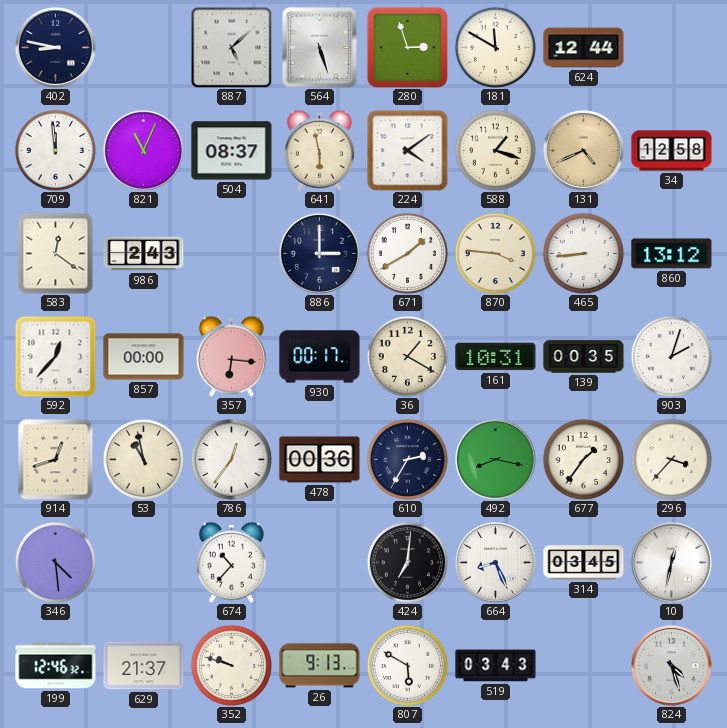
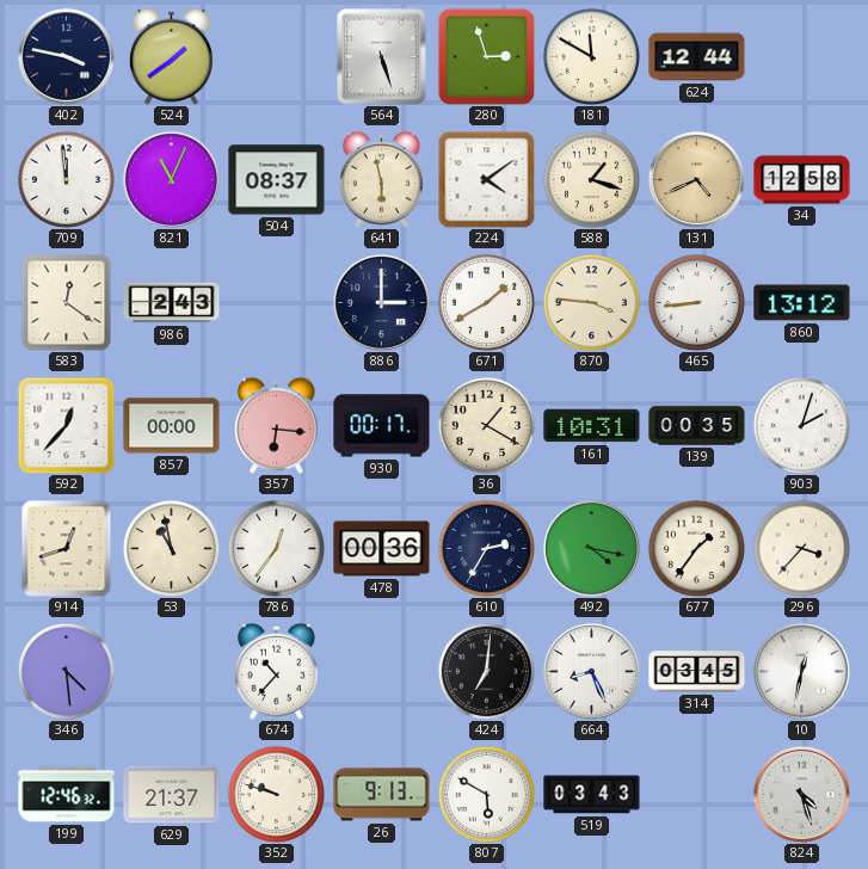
402: 8:47 -> 3:47
524: none -> 1:39
887: 5:08 -> none
492: 8:17 -> 4:17
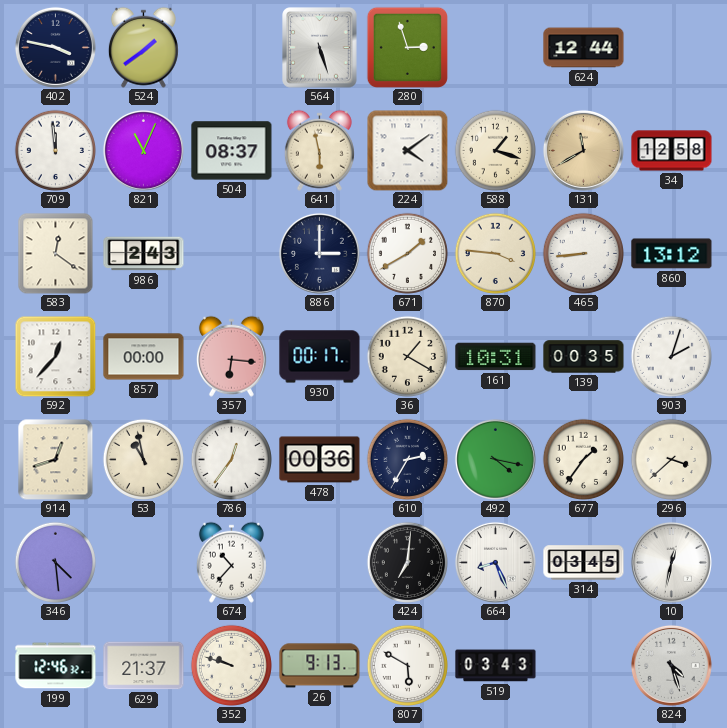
181: 11:50 -> none
131: 4:41 -> 11:40
296: 3:37 -> 3:38
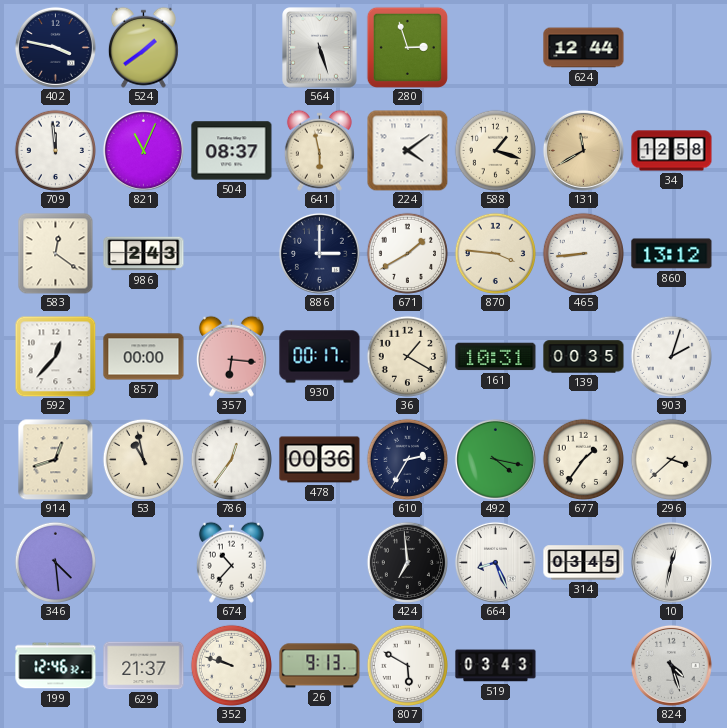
424: 7:01 -> 6:59
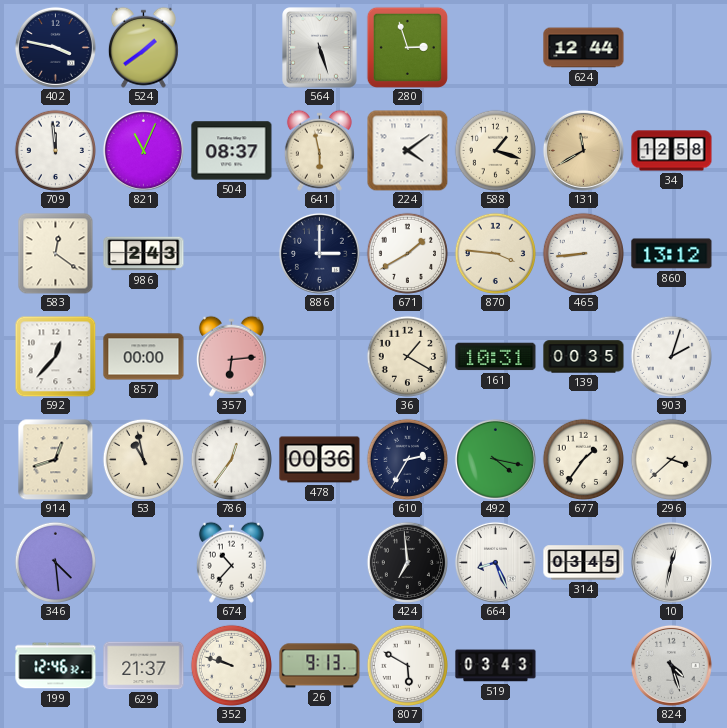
357: 6:16 -> 6:14
930: 00:17 -> none
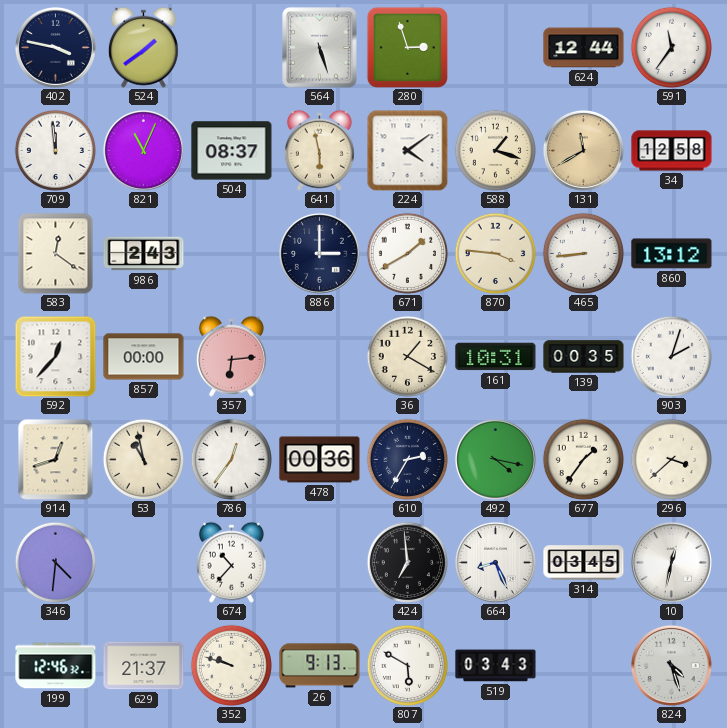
591: none -> 11:36
346: 4:29 -> 4:31
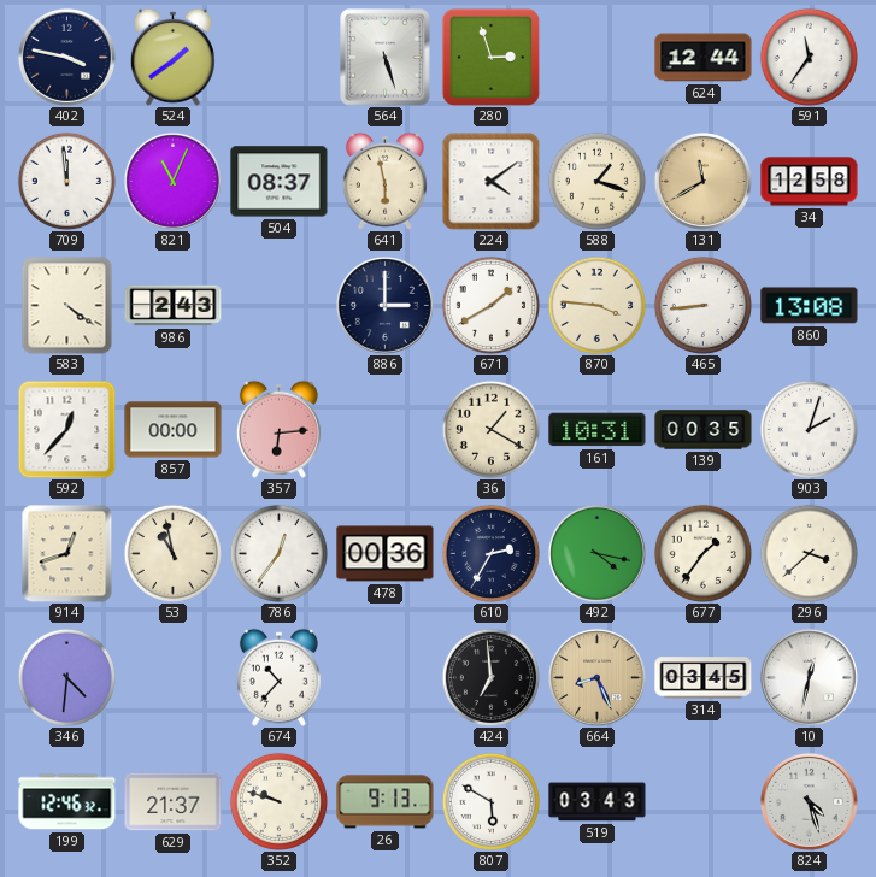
583: 12:21 -> 4:21
860: 13:12 -> 13:08
664 dial: white -> champagne
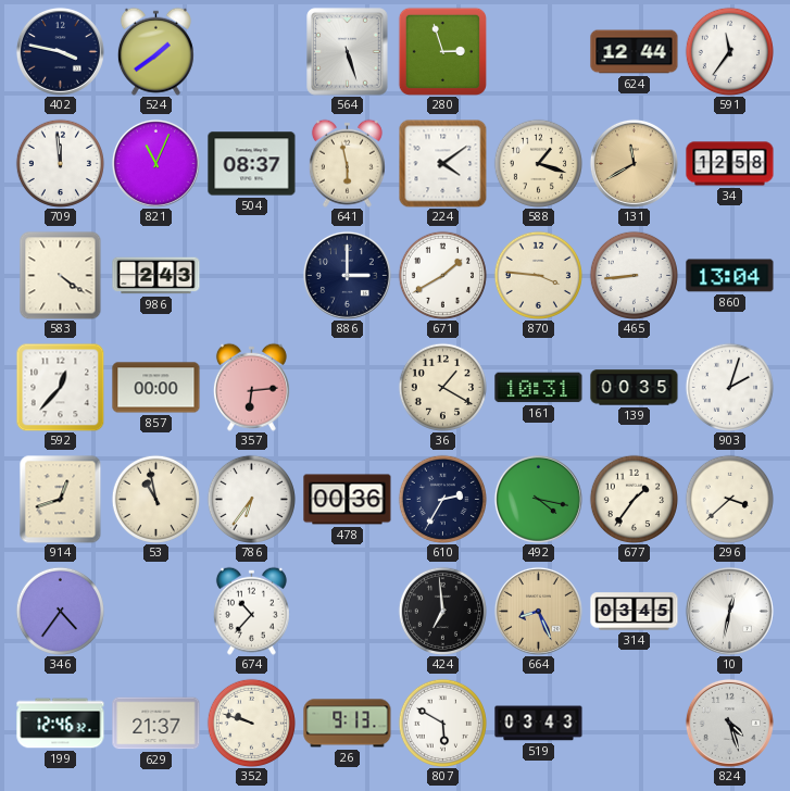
860: 13:08 -> 13:04
786: 12:36 -> 6:36
346: 4:31 -> 4:36
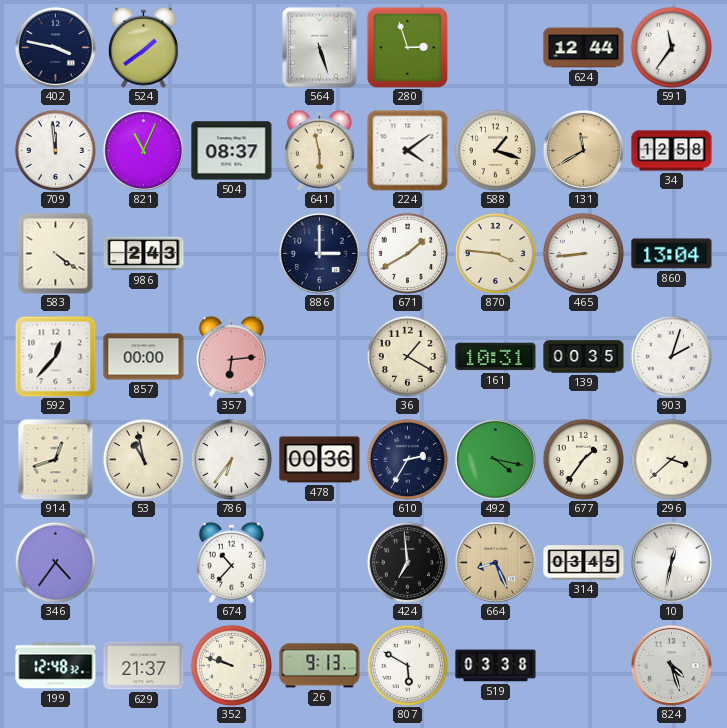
199: 12:46 -> 12:48
519: 03:43 -> 03:38
